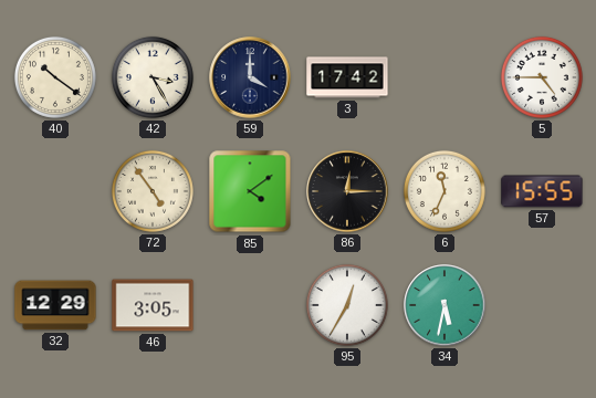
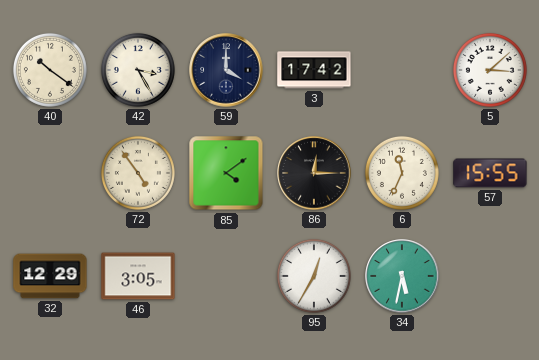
5: 4:45 -> 3:08
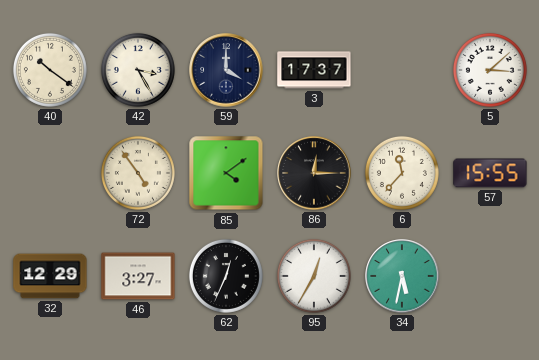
3: 17:42 -> 17:37
6: 11:34 -> 11:37
46: 3:05 -> 3:27
62: none -> 12:34
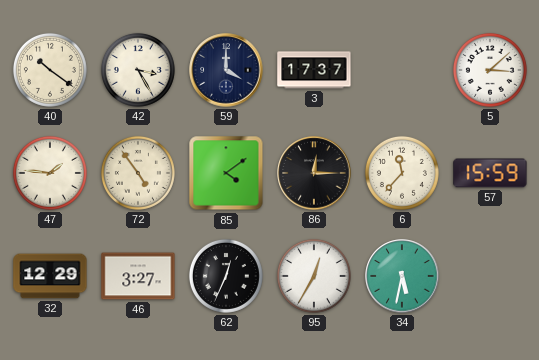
47: none -> 1:46
57: 15:55 -> 15:59
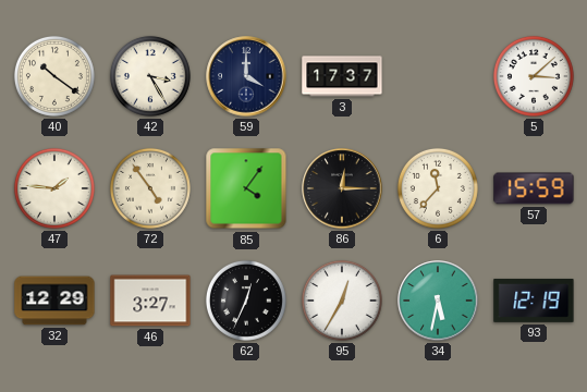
85: 4:09 -> 4:06
93: none -> 12:19
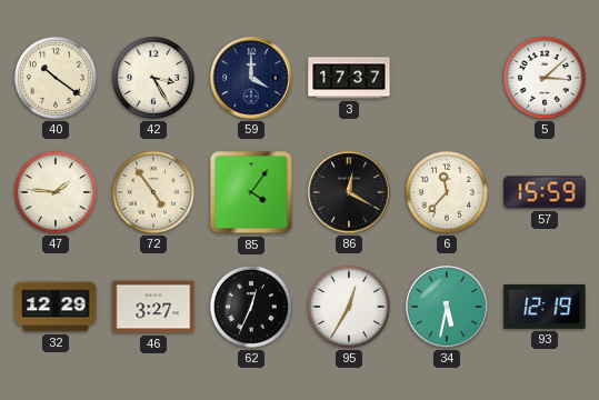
86: 12:15 -> 12:20
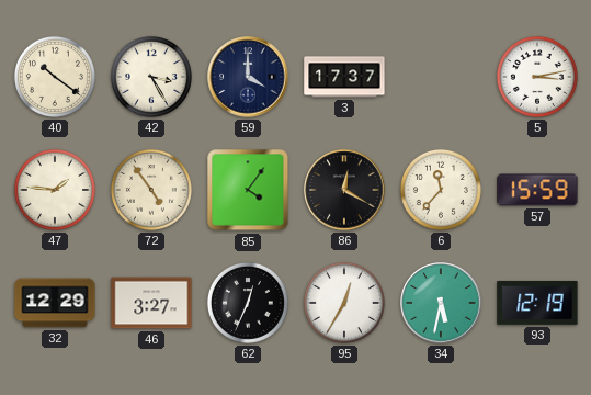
5: 3:08 -> 3:13
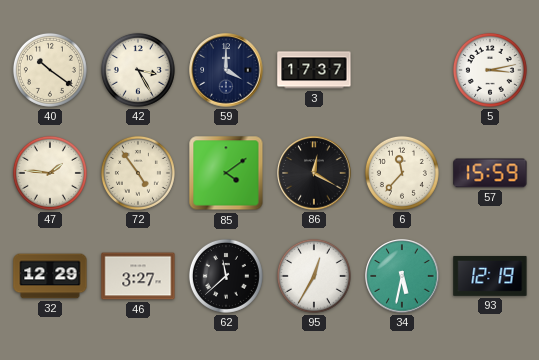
85: 4:06 -> 4:09
62: 12:34 -> 11:38
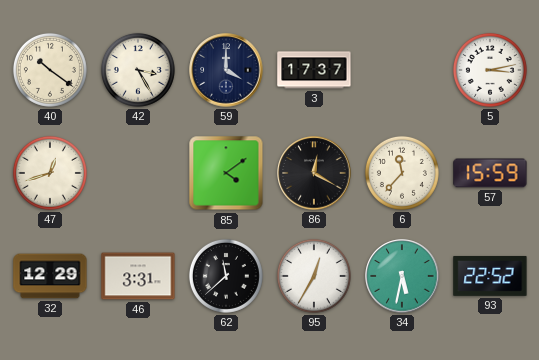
47: 1:46 -> 12:42
72: 4:54 -> none
46: 3:27 -> 3:31
93: 12:19 -> 22:52
